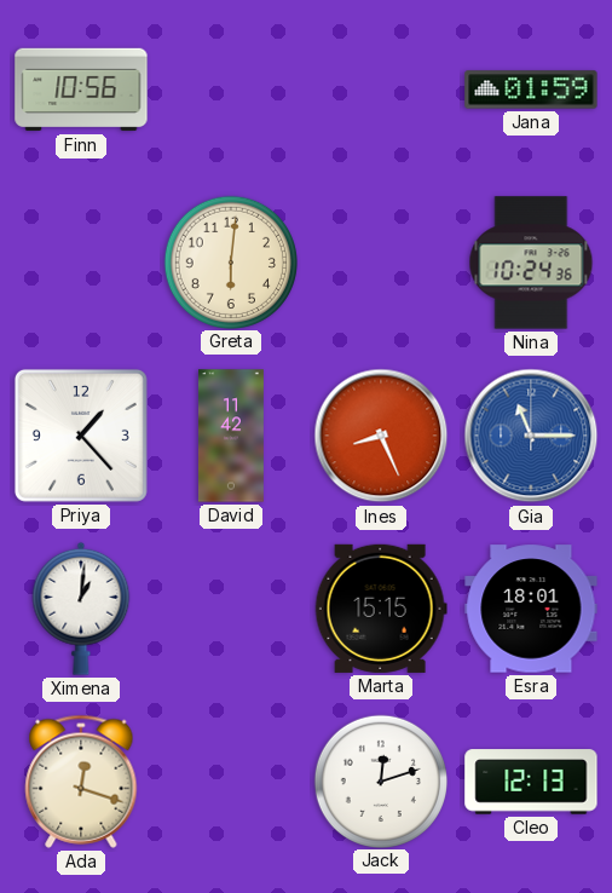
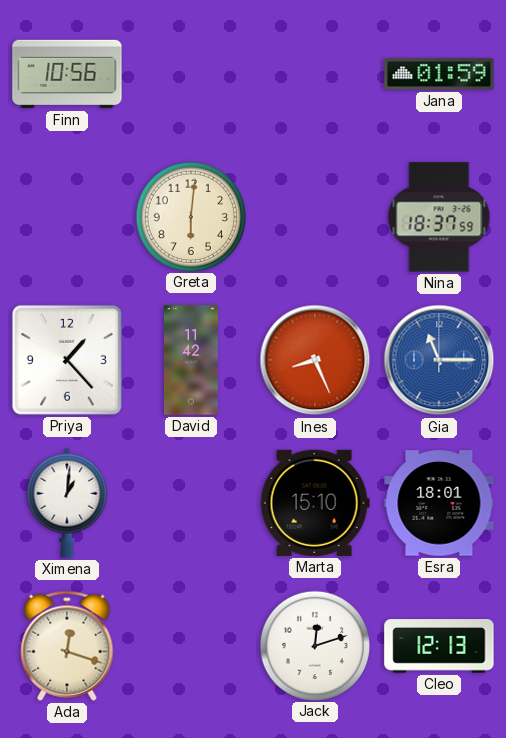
Nina: 10:24 -> 18:37
Marta: 15:15 -> 15:10
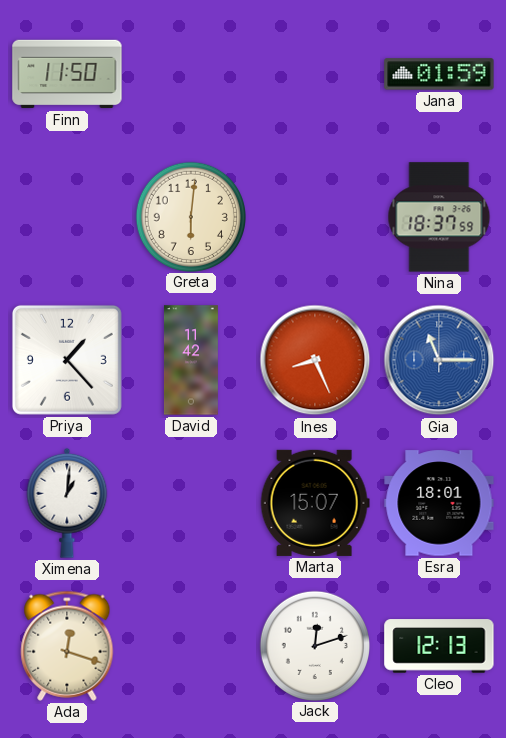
Finn: 10:56 -> 11:50
Marta: 15:10 -> 15:07
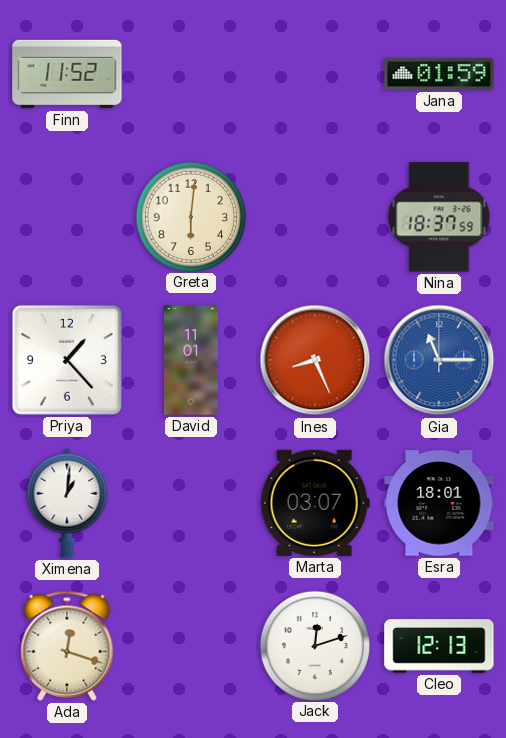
Finn: 11:50 -> 11:52
David: 11:42 -> 11:01
Marta: 15:07 -> 03:07
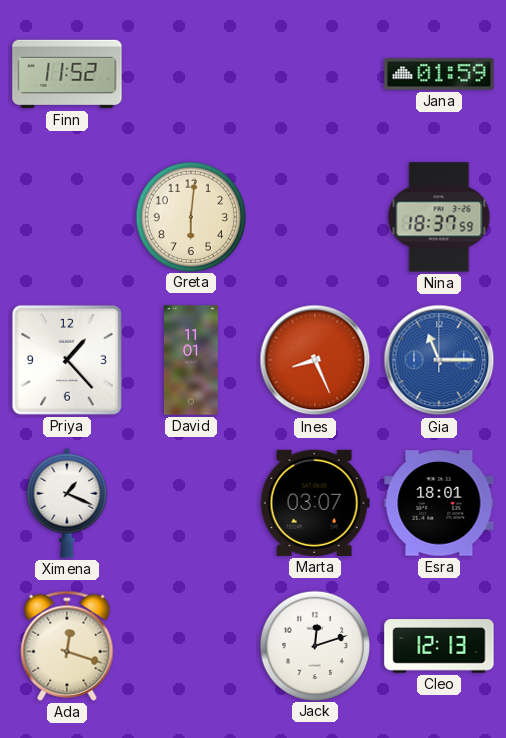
Ximena: 1:01 -> 1:19
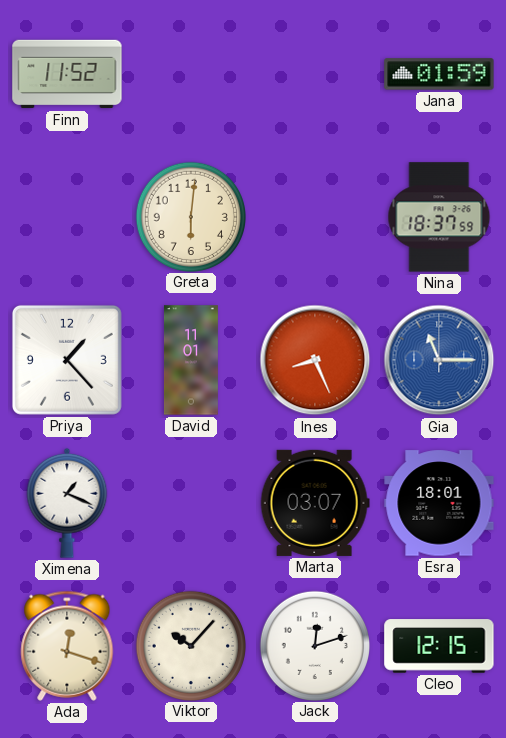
Viktor: none -> 10:07
Cleo: 12:13 -> 12:15
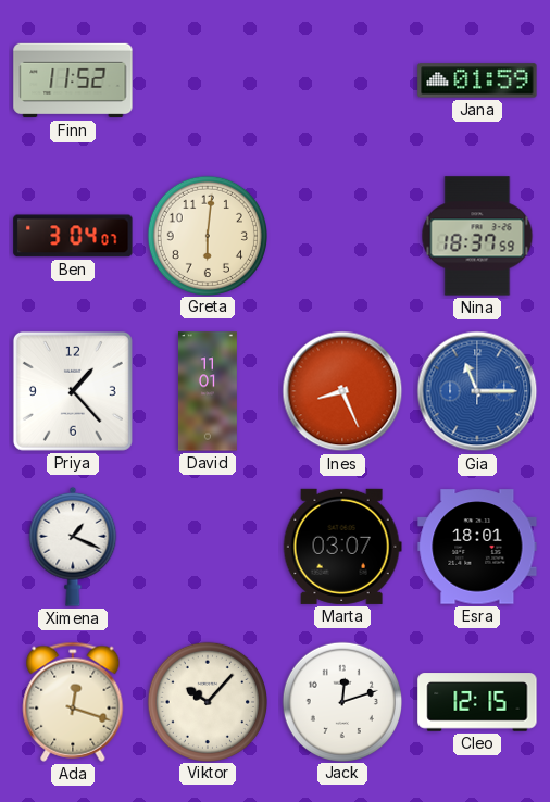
Ben: none -> 3:04
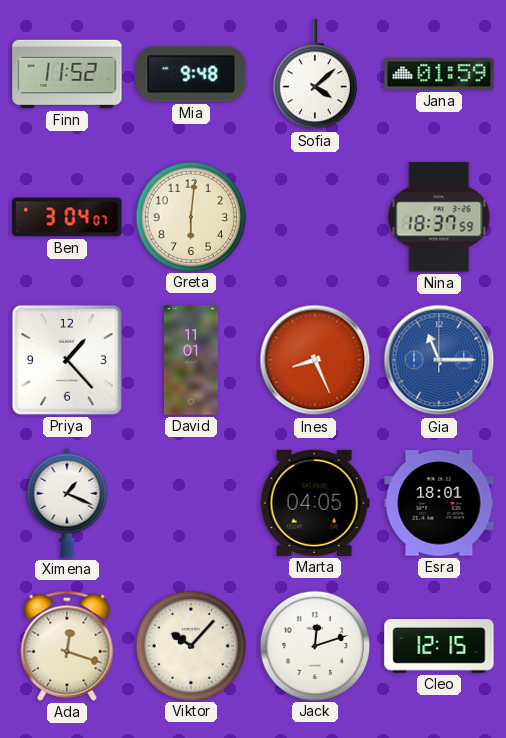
Mia: none -> 9:48
Sofia: none -> 4:08
Marta: 03:07 -> 04:05
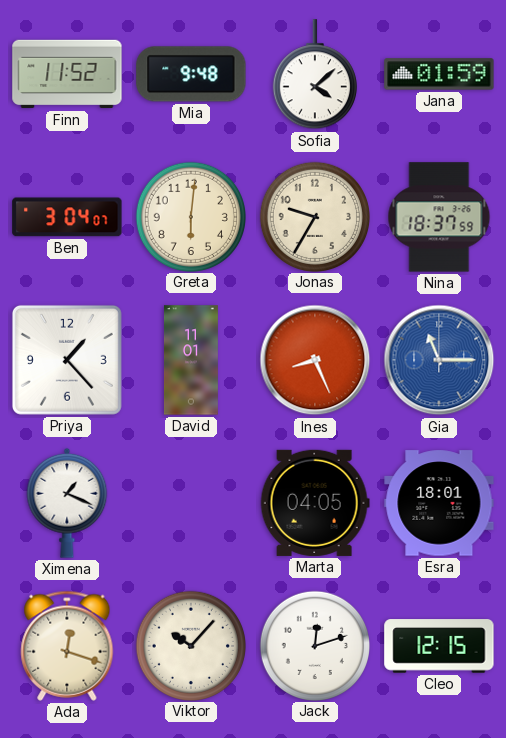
Jonas: none -> 9:35
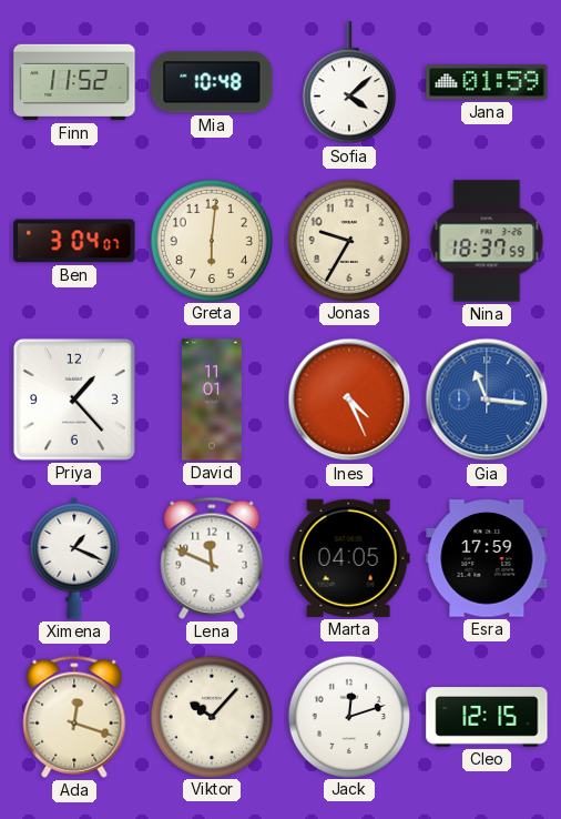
Mia: 9:48 -> 10:48
Ines: 8:26 -> 4:26
Gia: 11:15 -> 11:16
Lena: none -> 11:49
Esra: 18:01 -> 17:59
